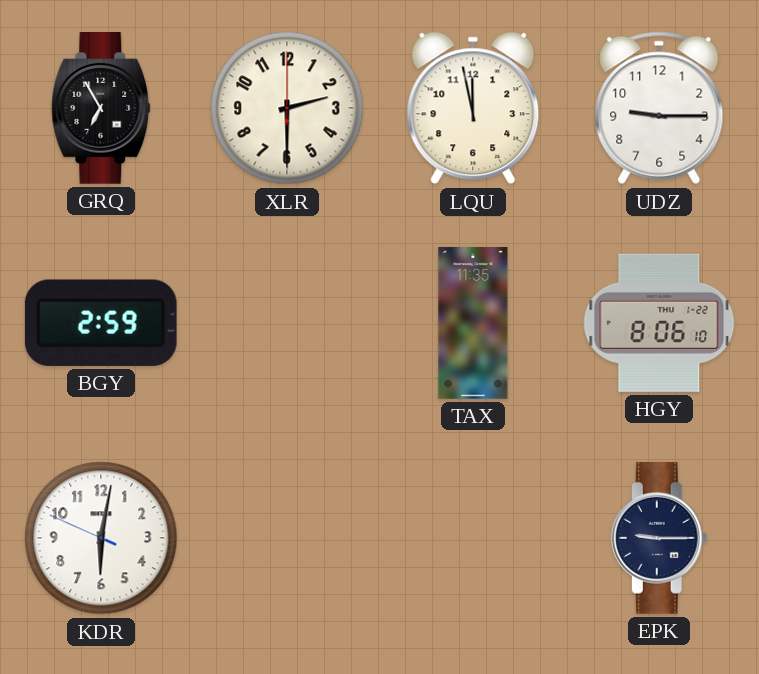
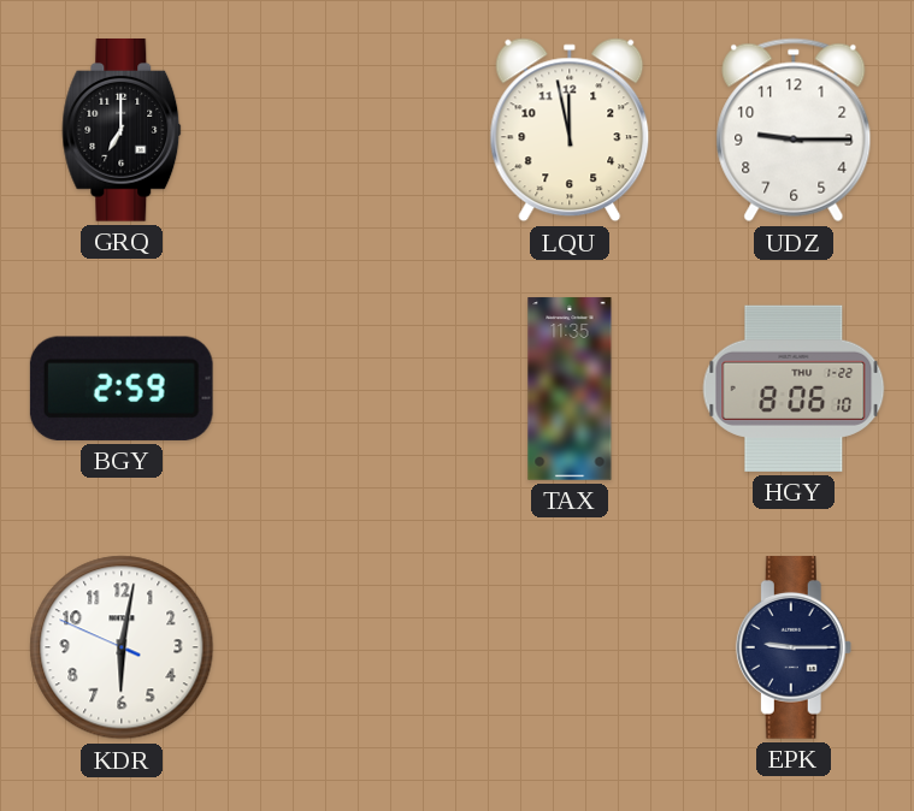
GRQ: 6:55 -> 7:00
XLR: 2:30 -> none
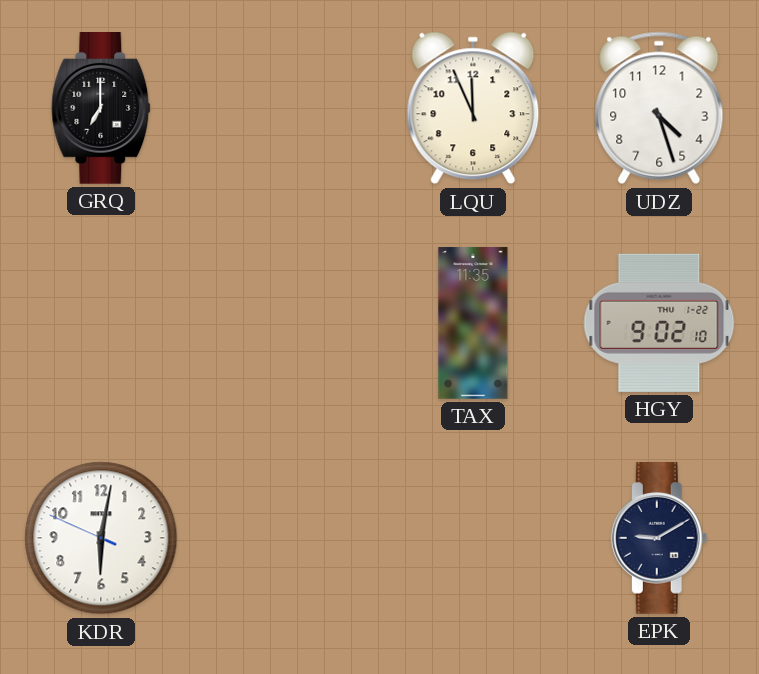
LQU: 11:58 -> 11:56
UDZ: 9:15 -> 4:27
BGY: 2:59 -> none
HGY: 8:06 -> 9:02
EPK: 9:15 -> 9:10
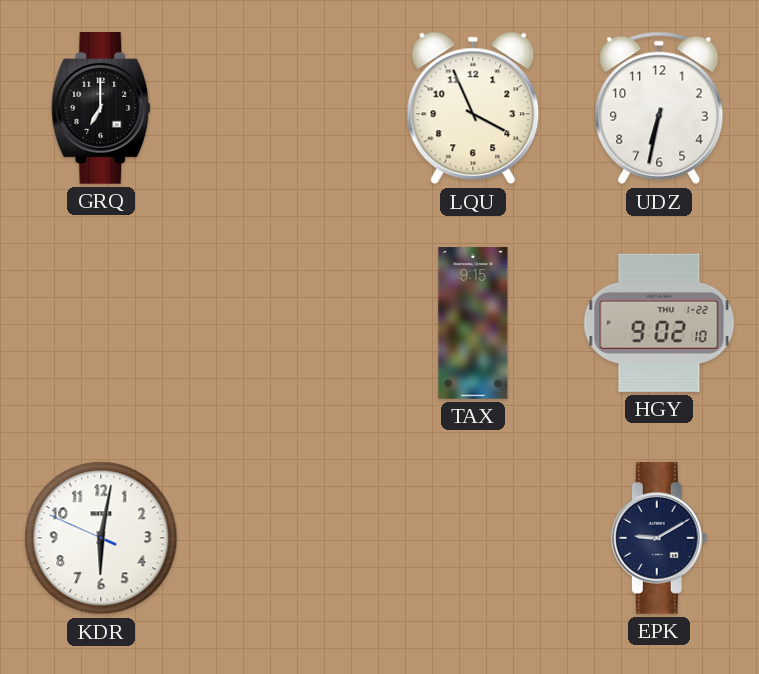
LQU: 11:56 -> 3:56
UDZ: 4:27 -> 6:32
TAX: 11:35 -> 9:15
